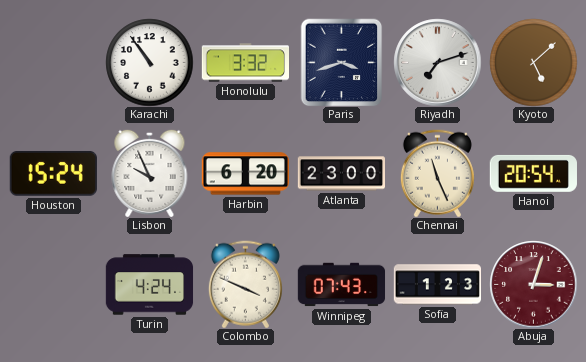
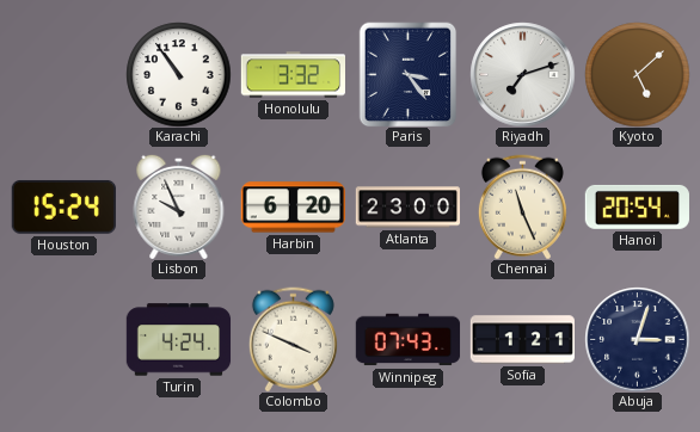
Paris: 3:42 -> 3:24
Sofia: 1:23 -> 1:21
Abuja dial: burgundy -> navy
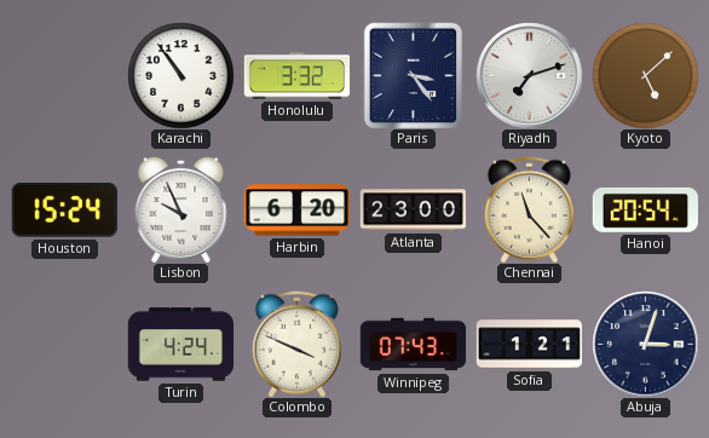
Chennai: 11:26 -> 11:23
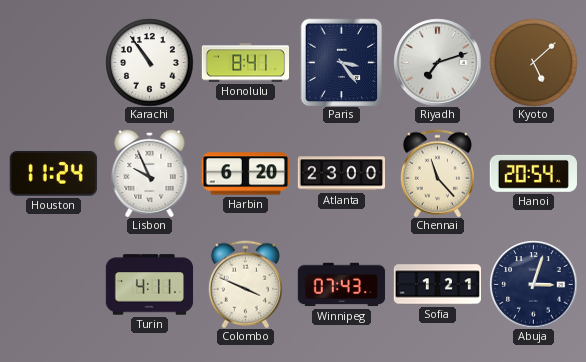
Honolulu: 3:32 -> 8:41
Houston: 15:24 -> 11:24
Turin: 4:24 -> 4:11
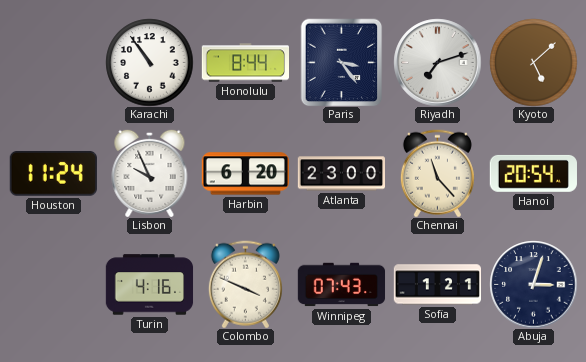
Honolulu: 8:41 -> 8:44
Turin: 4:11 -> 4:16
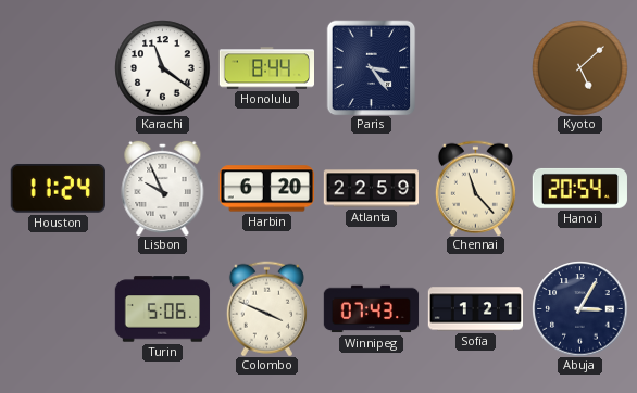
Karachi: 10:54 -> 11:21
Riyadh: 7:12 -> none
Atlanta: 23:00 -> 22:59
Turin: 4:16 -> 5:06
Abuja: 3:03 -> 3:05
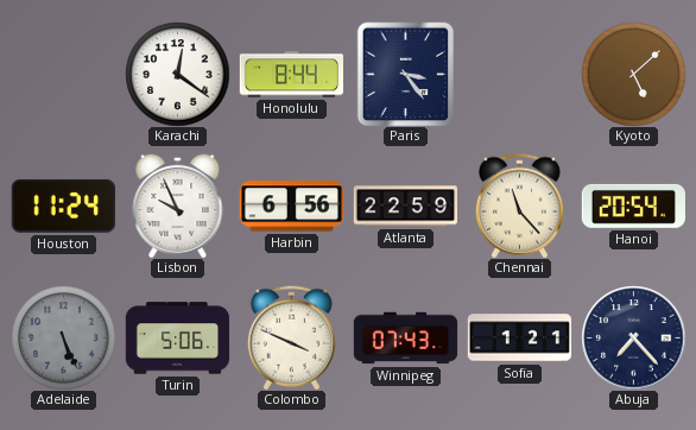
Karachi: 11:21 -> 12:21
Harbin: 6:20 -> 6:56
Adelaide: none -> 5:26
Abuja: 3:05 -> 7:23
